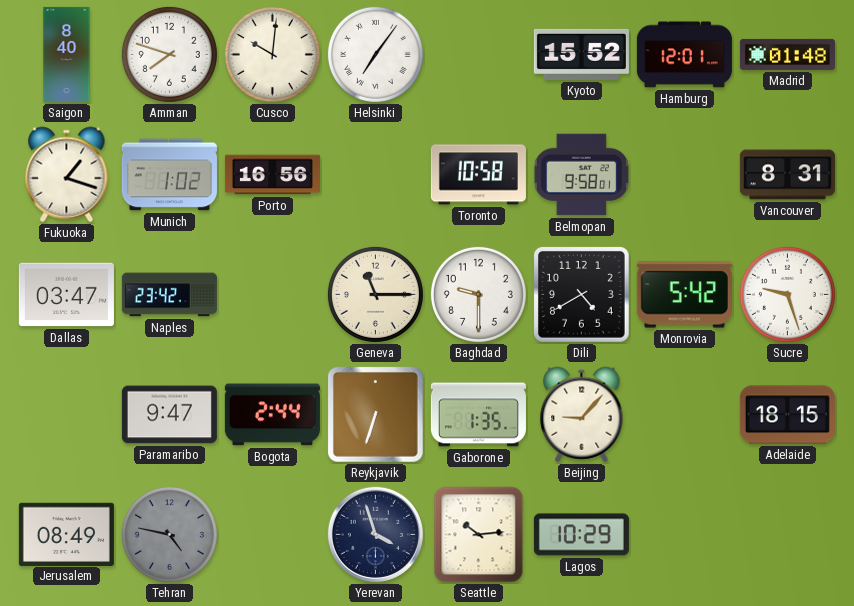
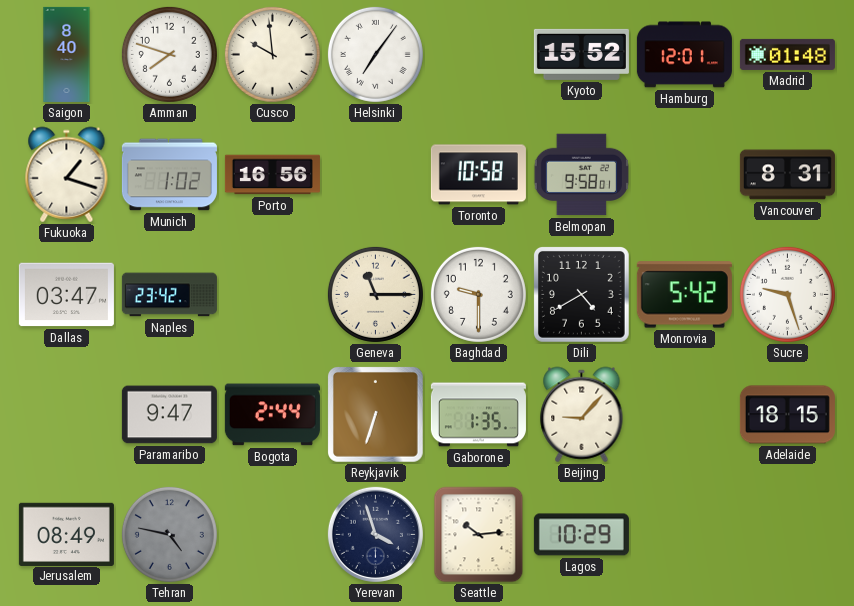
Cusco: 10:01 -> 9:59
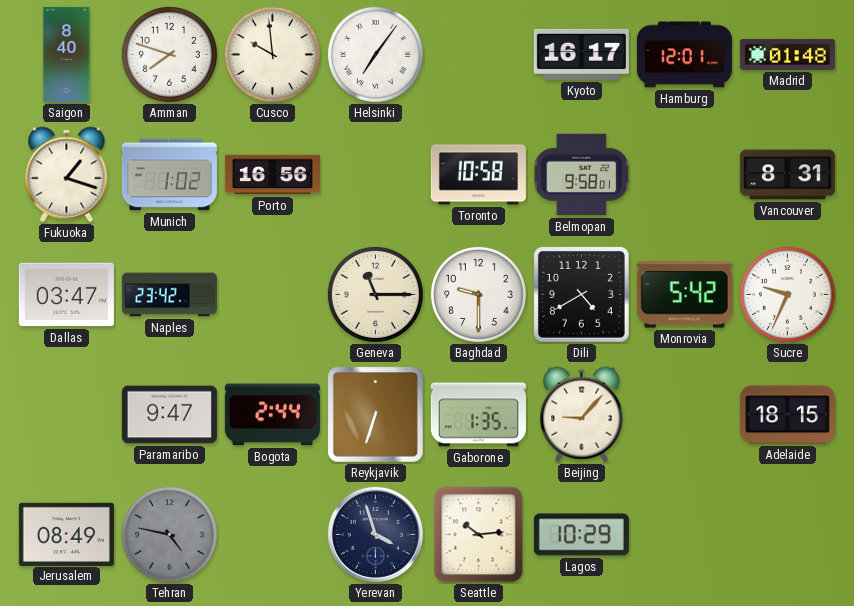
Kyoto: 15:52 -> 16:17
Sucre: 9:27 -> 9:34
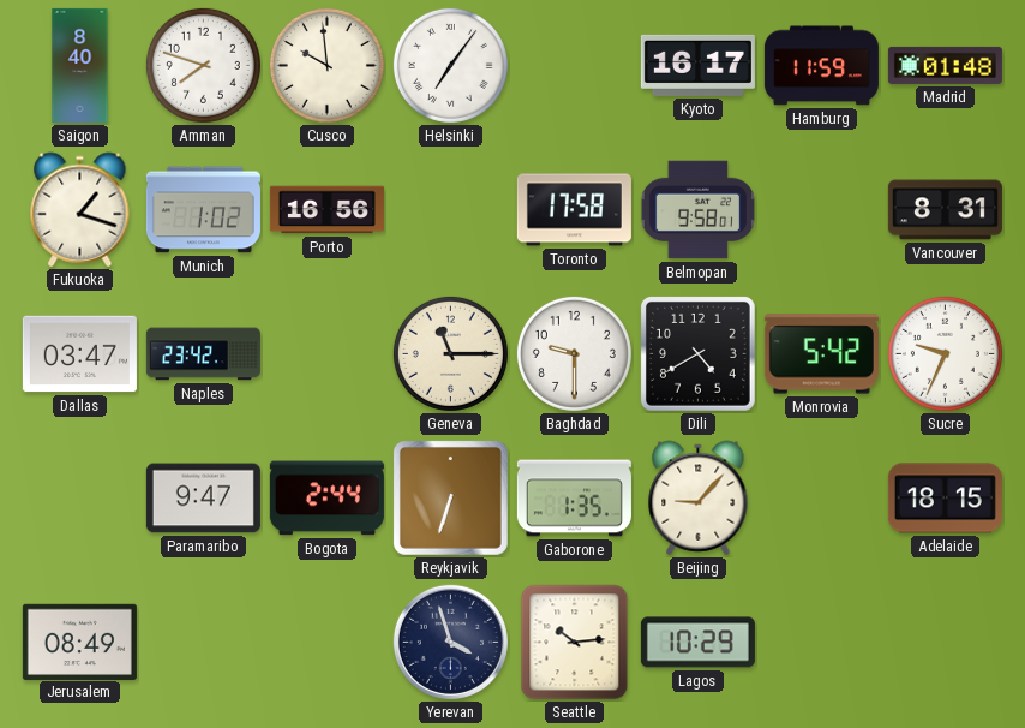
Hamburg: 12:01 -> 11:59
Toronto: 10:58 -> 17:58
Tehran: 4:47 -> none
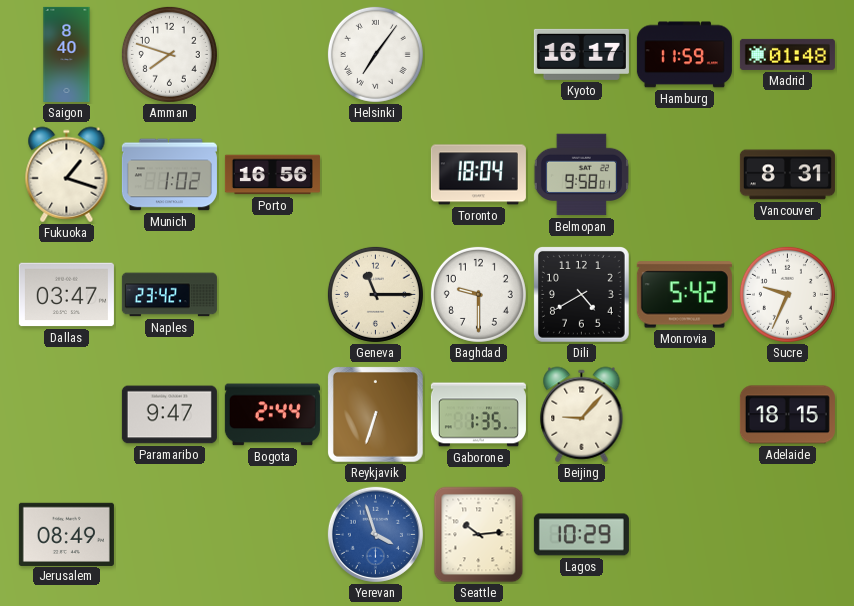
Cusco: 9:59 -> none
Toronto: 17:58 -> 18:04
Yerevan dial: navy -> blue
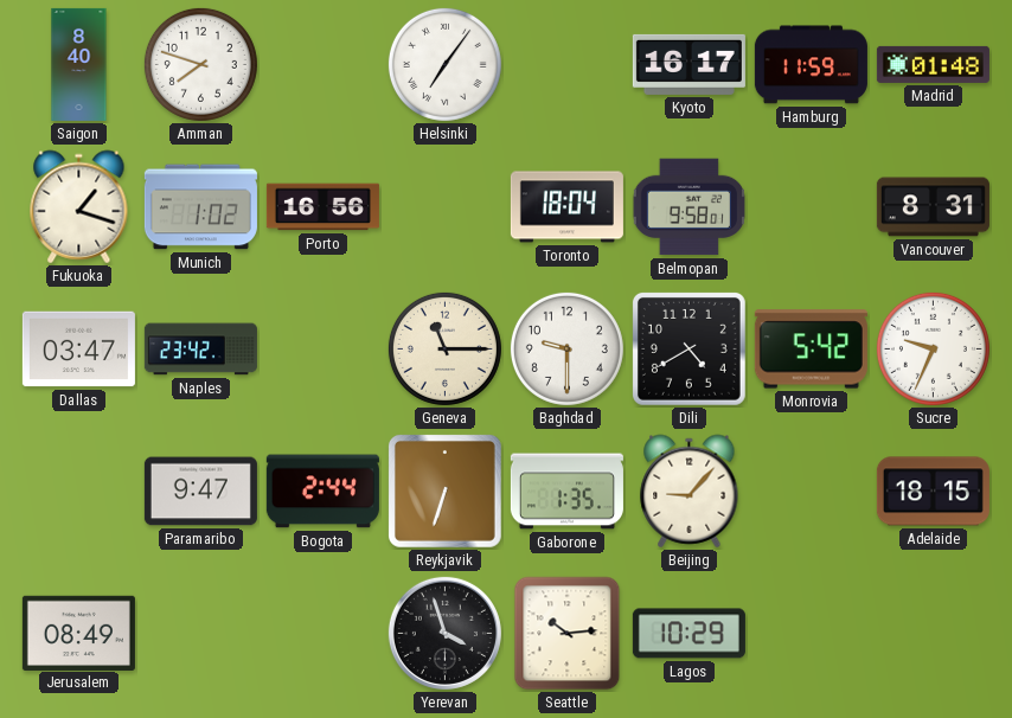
Yerevan dial: blue -> black
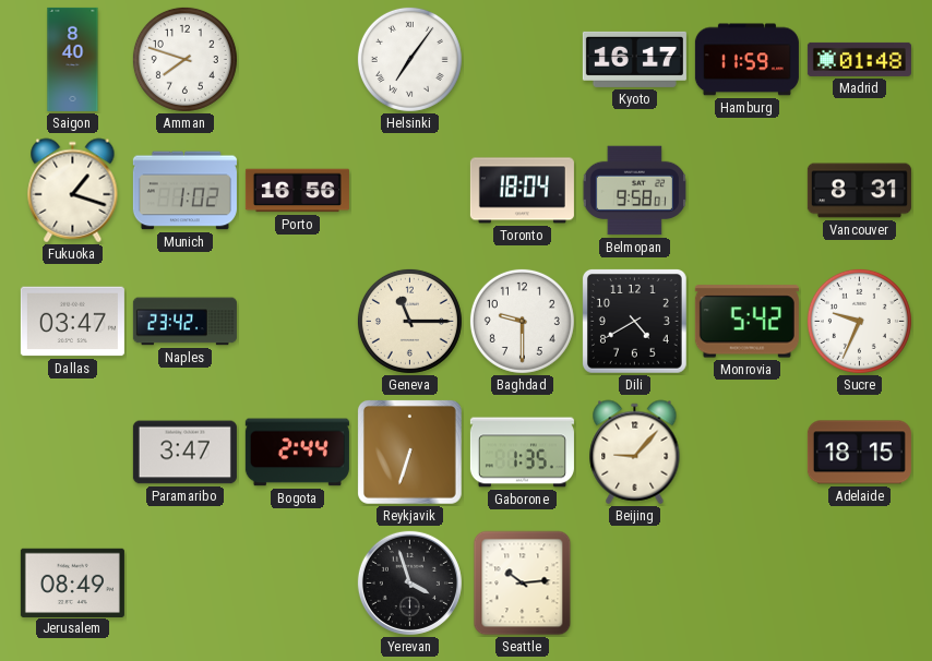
Paramaribo: 9:47 -> 3:47
Lagos: 10:29 -> none
